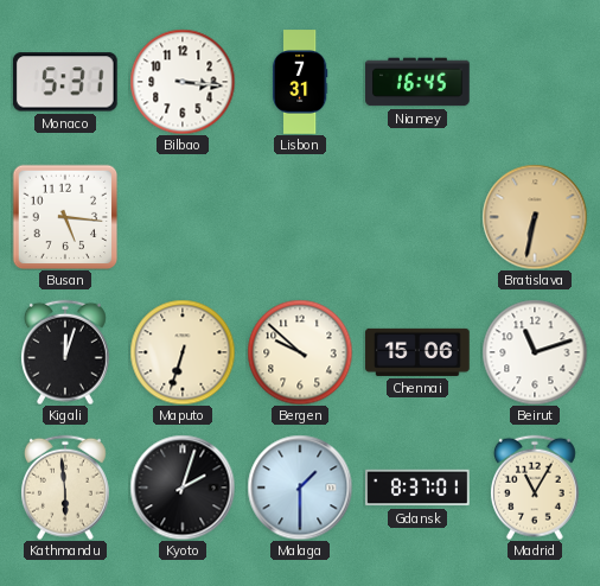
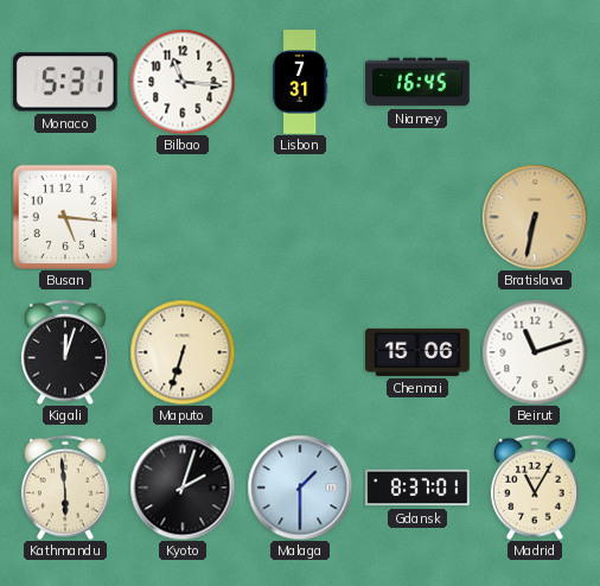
Bilbao: 3:16 -> 11:16
Bergen: 9:52 -> none
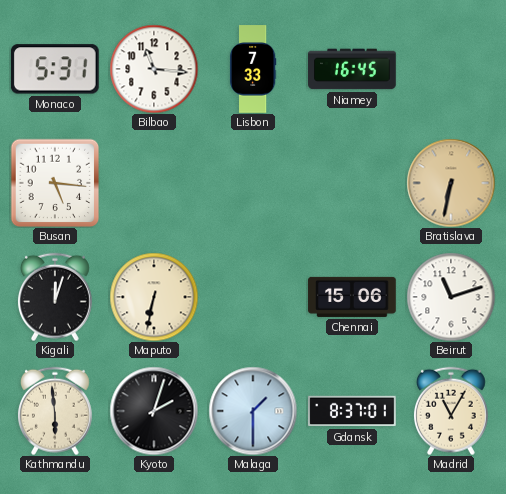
Lisbon: 7:31 -> 7:33
Maputo: 6:33 -> 6:32
